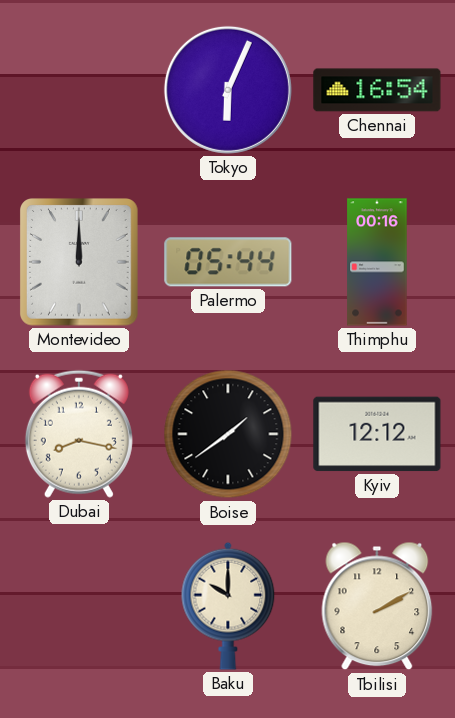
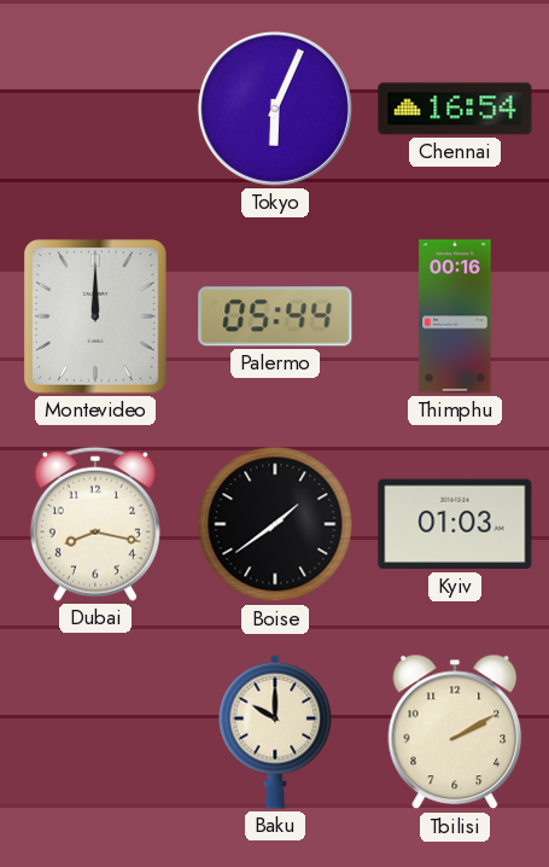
Kyiv: 12:12 -> 01:03
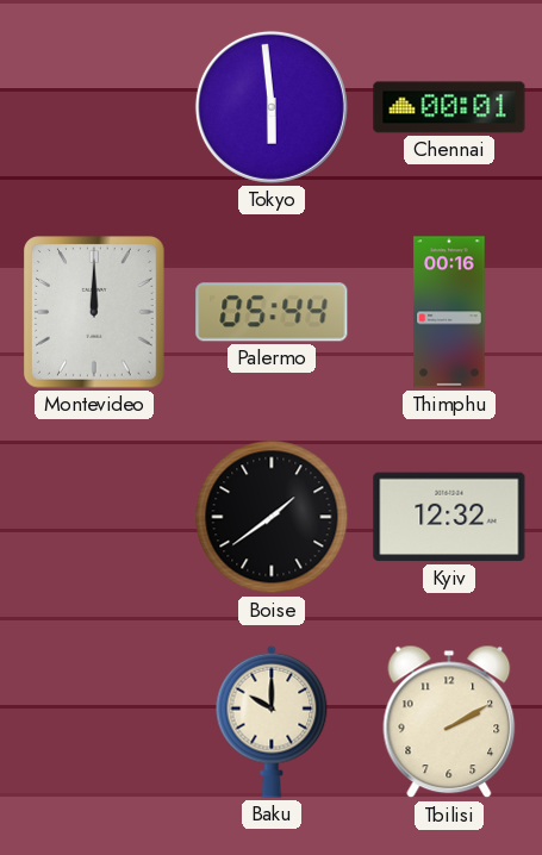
Tokyo: 6:04 -> 5:59
Chennai: 16:54 -> 00:01
Dubai: 8:17 -> none
Kyiv: 01:03 -> 12:32
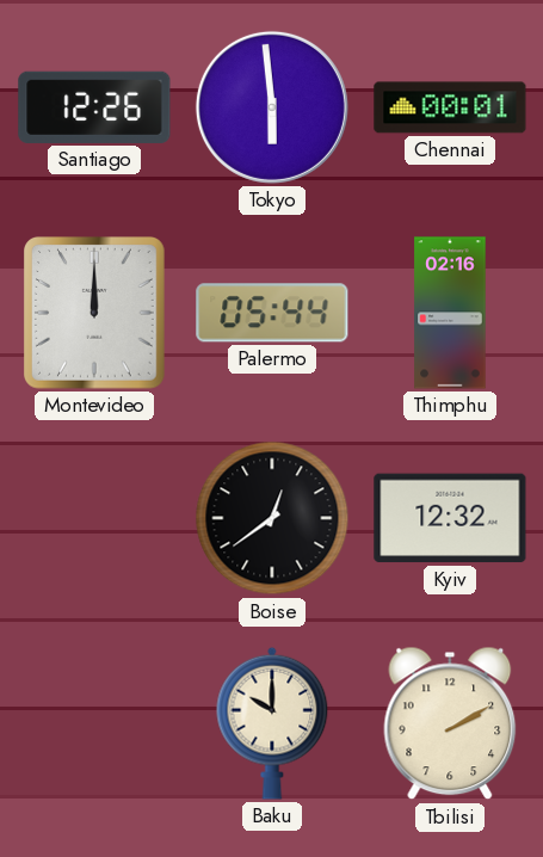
Santiago: none -> 12:26
Thimphu: 00:16 -> 02:16
Boise: 1:39 -> 12:39
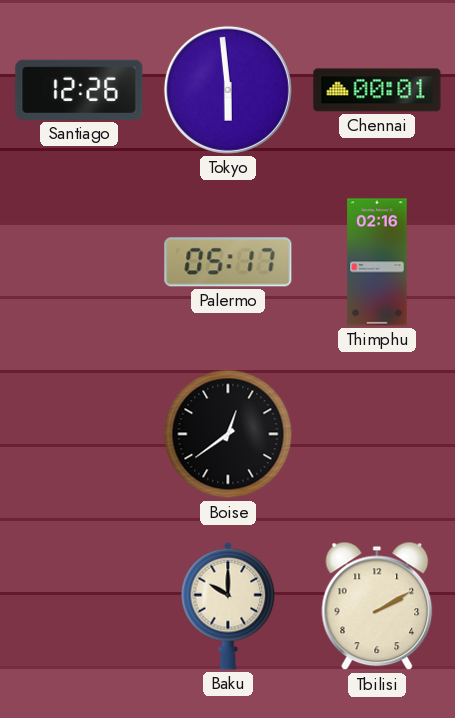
Montevideo: 12:00 -> none
Palermo: 05:44 -> 05:17
Kyiv: 12:32 -> none
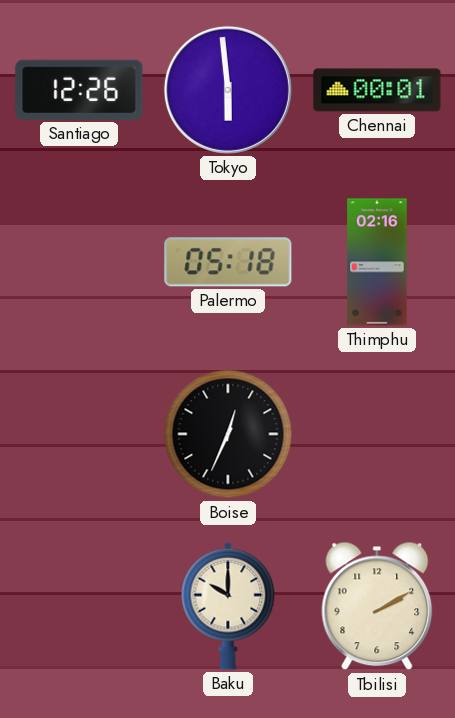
Palermo: 05:17 -> 05:18
Boise: 12:39 -> 12:34
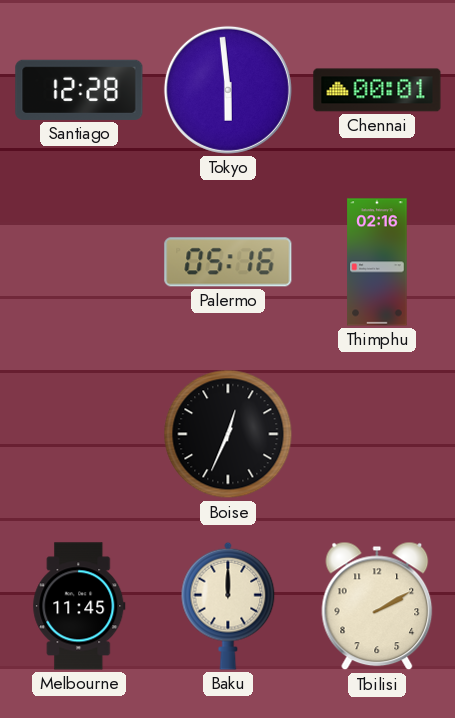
Santiago: 12:26 -> 12:28
Palermo: 05:18 -> 05:16
Melbourne: none -> 11:45
Baku: 10:00 -> 12:00
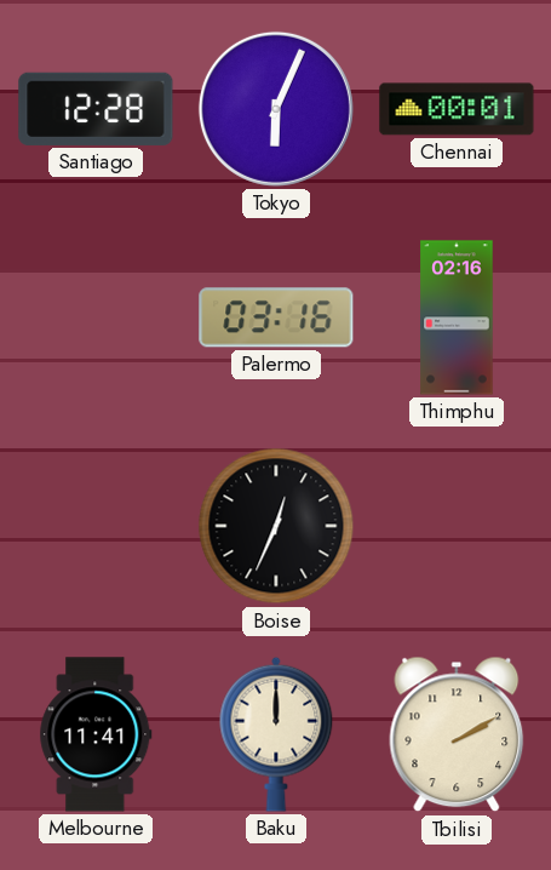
Tokyo: 5:59 -> 6:04
Palermo: 05:16 -> 03:16
Melbourne: 11:45 -> 11:41
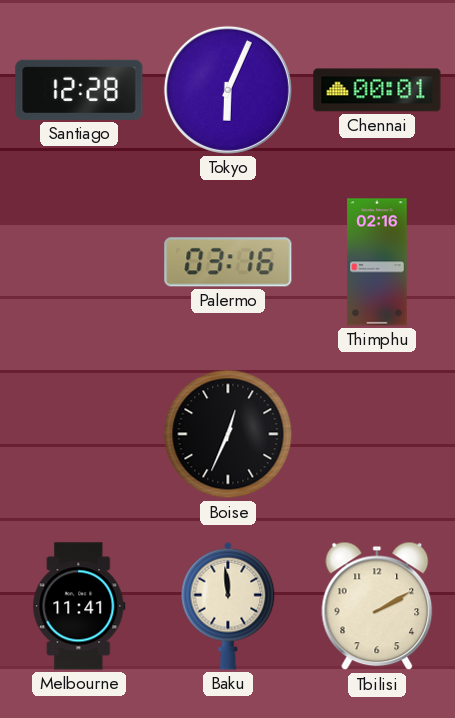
Baku: 12:00 -> 11:59
